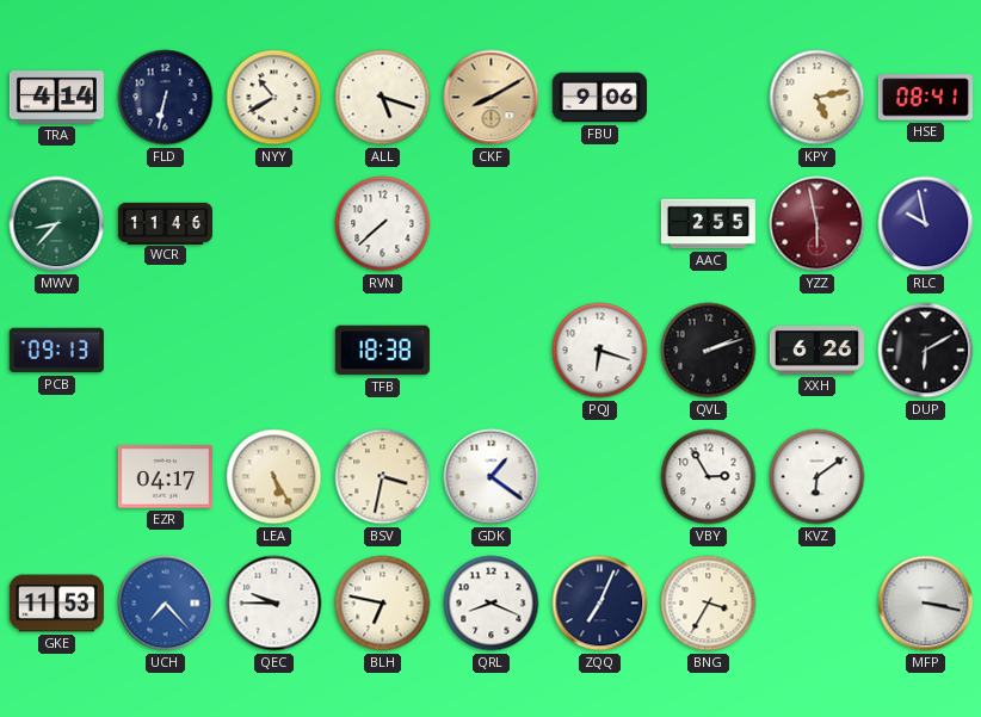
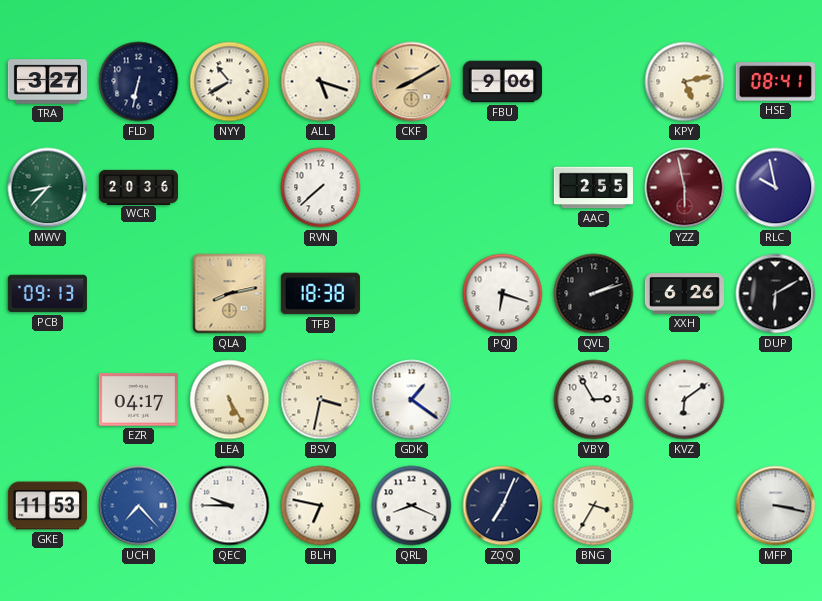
TRA: 4:14 -> 3:27
WCR: 11:46 -> 20:36
QLA: none -> 8:13
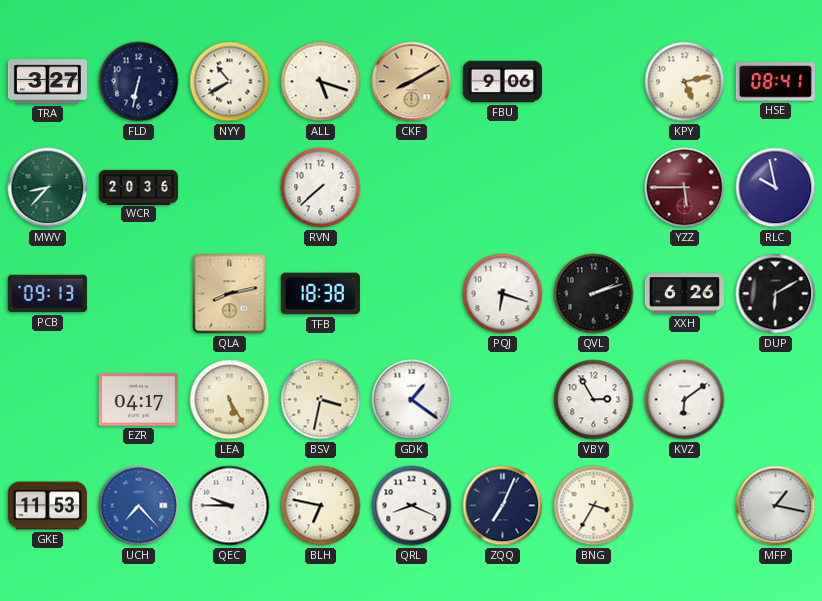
AAC: 2:55 -> none
YZZ: 5:58 -> 5:45
MFP: 3:17 -> 1:17
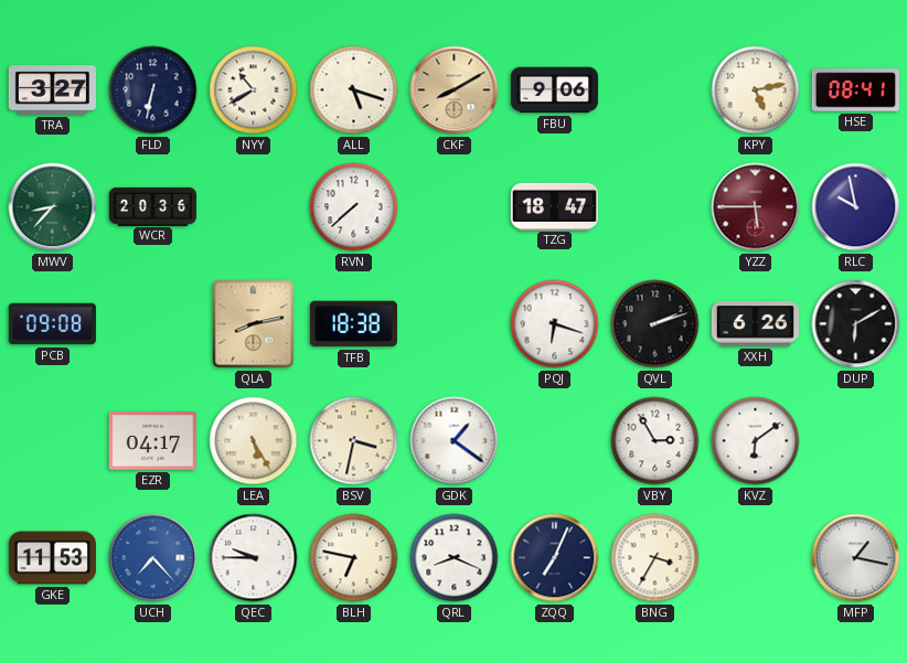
TZG: none -> 18:47
PCB: 09:13 -> 09:08
